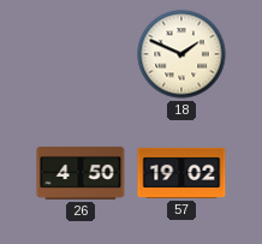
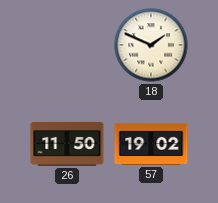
26: 4:50 -> 11:50
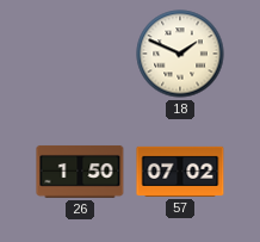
26: 11:50 -> 1:50
57: 19:02 -> 07:02
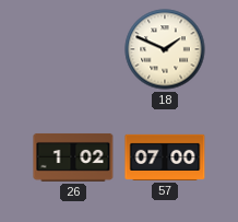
26: 1:50 -> 1:02
57: 07:02 -> 07:00
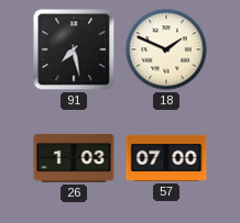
91: none -> 7:28
26: 1:02 -> 1:03
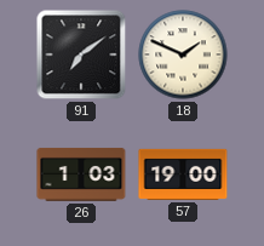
91: 7:28 -> 7:09
57: 07:00 -> 19:00
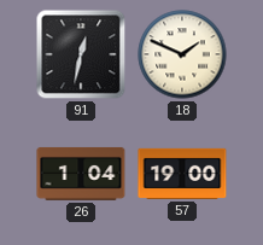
91: 7:09 -> 12:32
26: 1:03 -> 1:04
